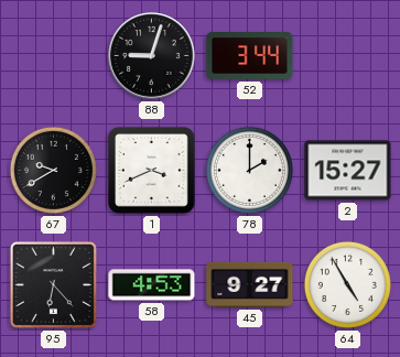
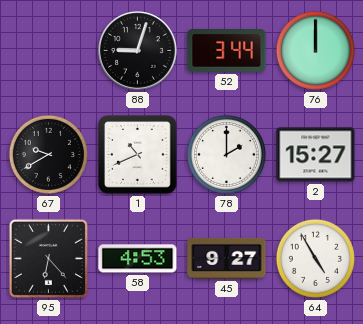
76: none -> 12:00
1: 3:41 -> 10:41
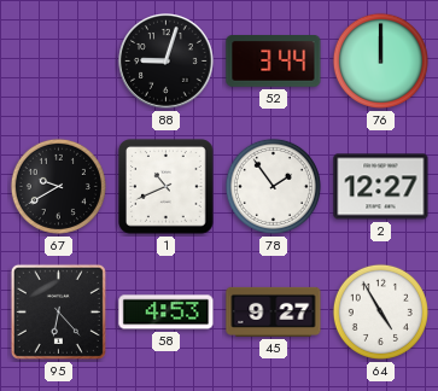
78: 2:00 -> 1:54
2: 15:27 -> 12:27
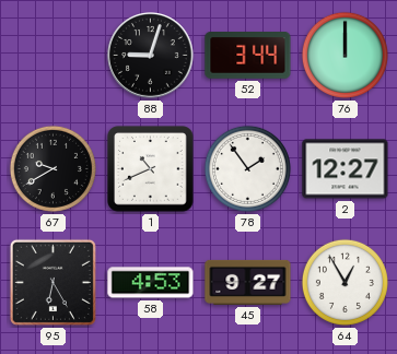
95: 6:23 -> 6:25
64: 4:55 -> 12:55
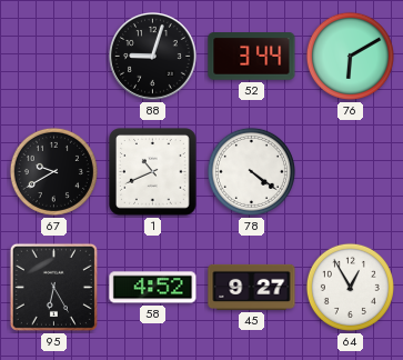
76: 12:00 -> 6:10
78: 1:54 -> 4:21
2: 12:27 -> none
58: 4:53 -> 4:52
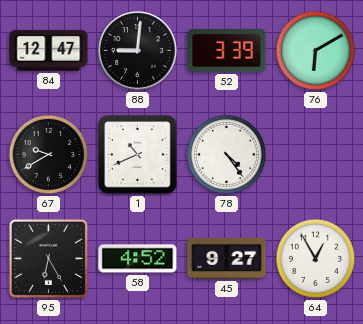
84: none -> 12:47
88: 9:03 -> 9:01
52: 3:44 -> 3:39
78: 4:21 -> 4:24
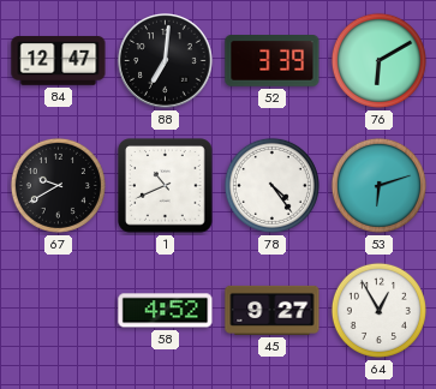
88: 9:01 -> 7:01
53: none -> 6:12
95: 6:25 -> none
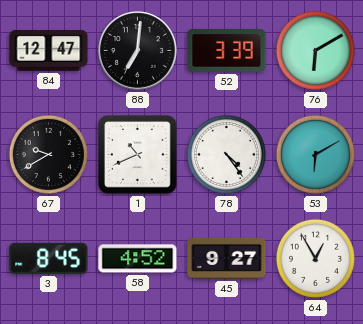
53: 6:12 -> 6:10
3: none -> 8:45
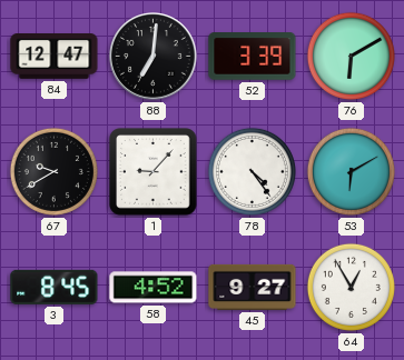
1: 10:41 -> 9:07
